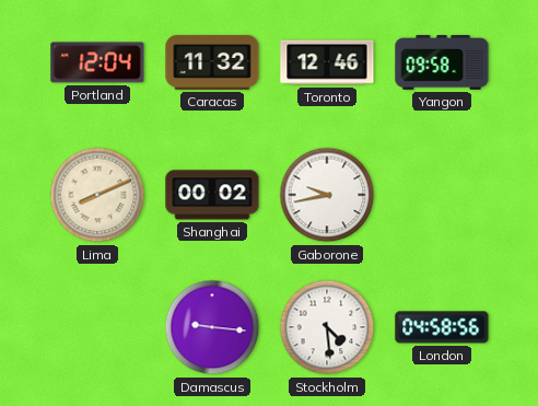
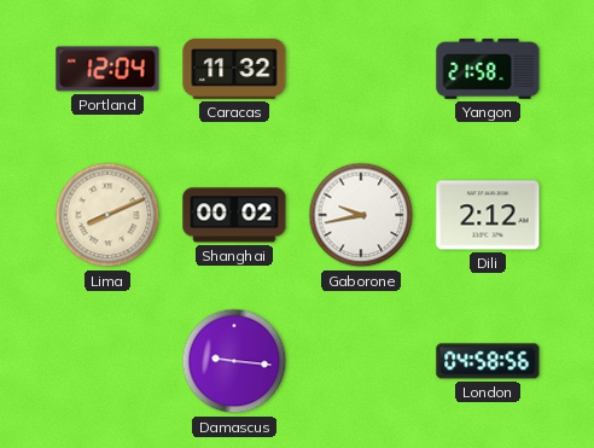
Toronto: 12:46 -> none
Yangon: 09:58 -> 21:58
Dili: none -> 2:12
Stockholm: 4:29 -> none
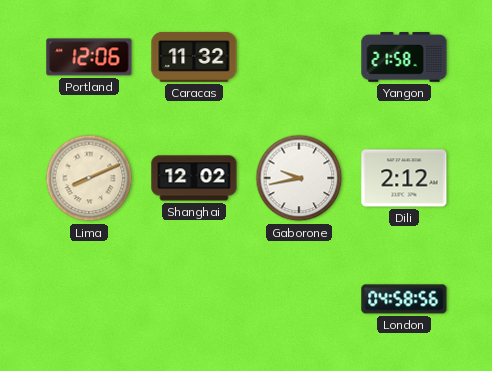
Portland: 12:04 -> 12:06
Shanghai: 00:02 -> 12:02
Damascus: 9:16 -> none
